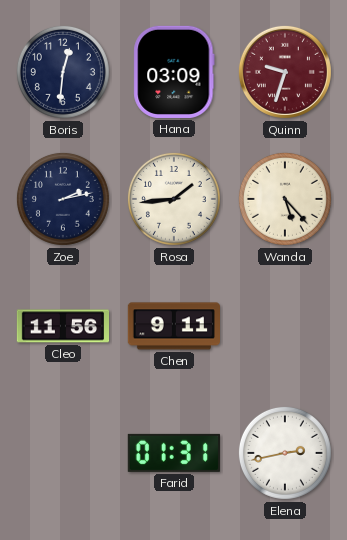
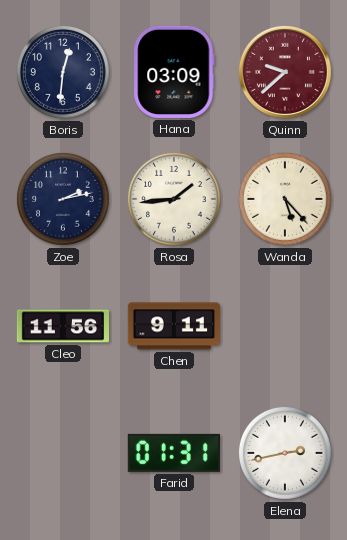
Quinn: 9:33 -> 9:38
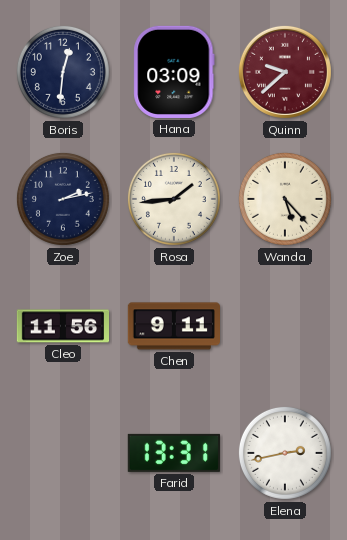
Farid: 01:31 -> 13:31
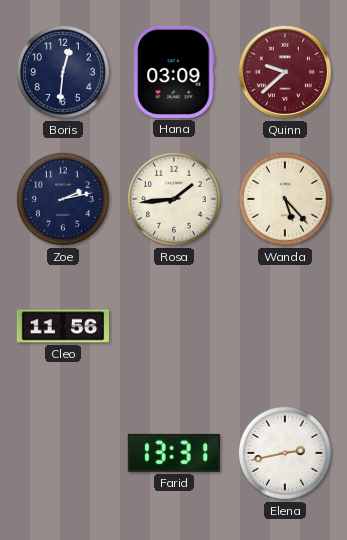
Chen: 9:11 -> none
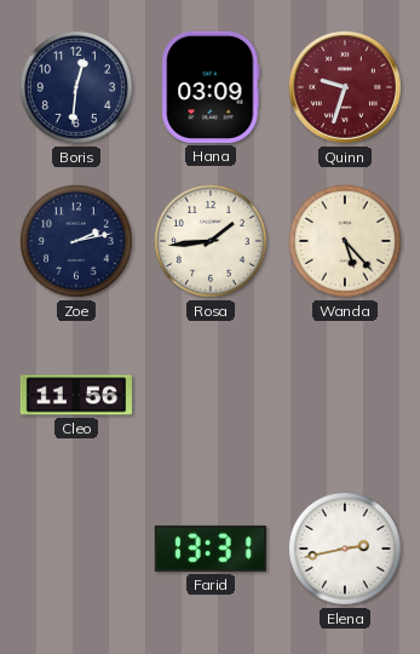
Quinn: 9:38 -> 9:33
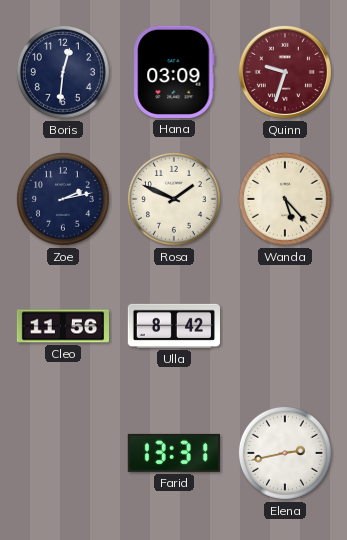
Rosa: 1:44 -> 1:49
Ulla: none -> 8:42
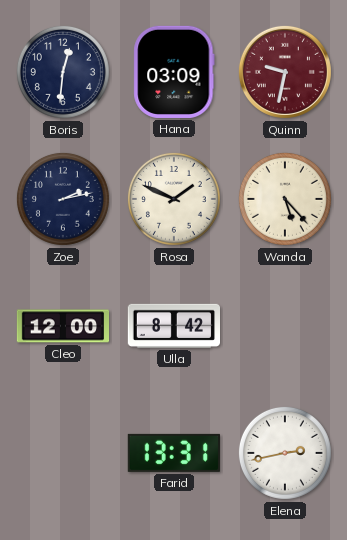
Quinn: 9:33 -> 9:32
Cleo: 11:56 -> 12:00
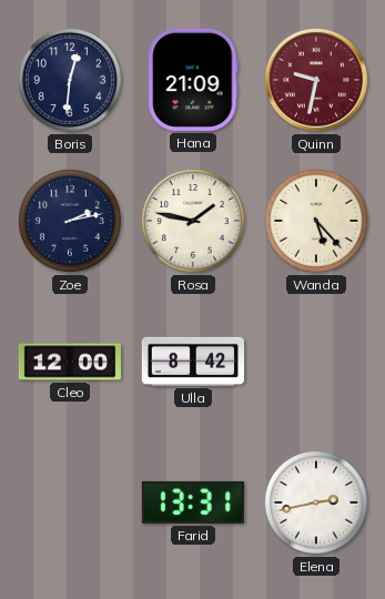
Hana: 03:09 -> 21:09
Rosa: 1:49 -> 1:47
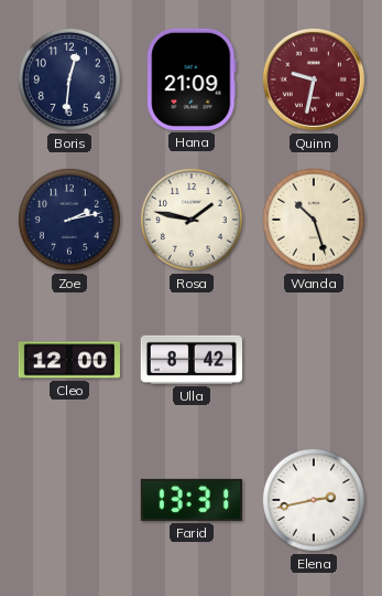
Wanda: 5:23 -> 10:27
